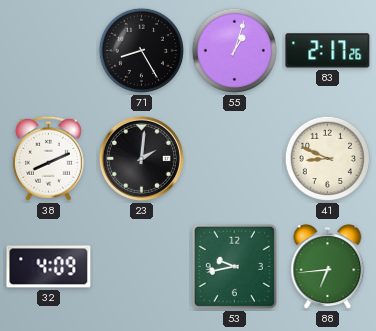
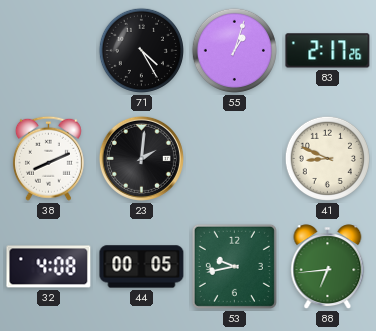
71: 8:25 -> 4:25
32: 4:09 -> 4:08
44: none -> 00:05
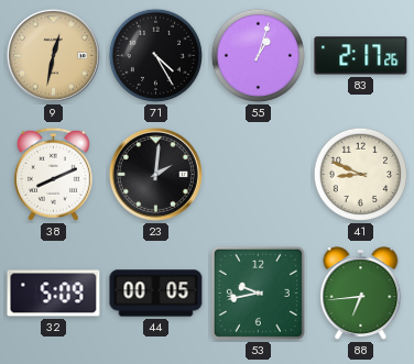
9: none -> 12:32
32: 4:08 -> 5:09
